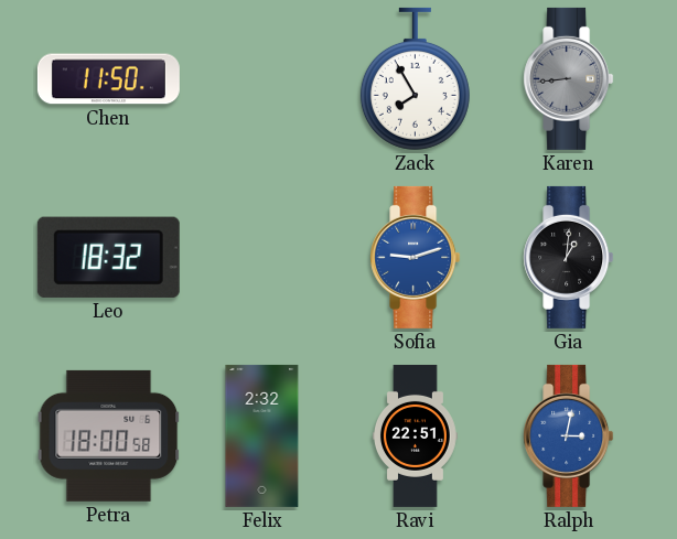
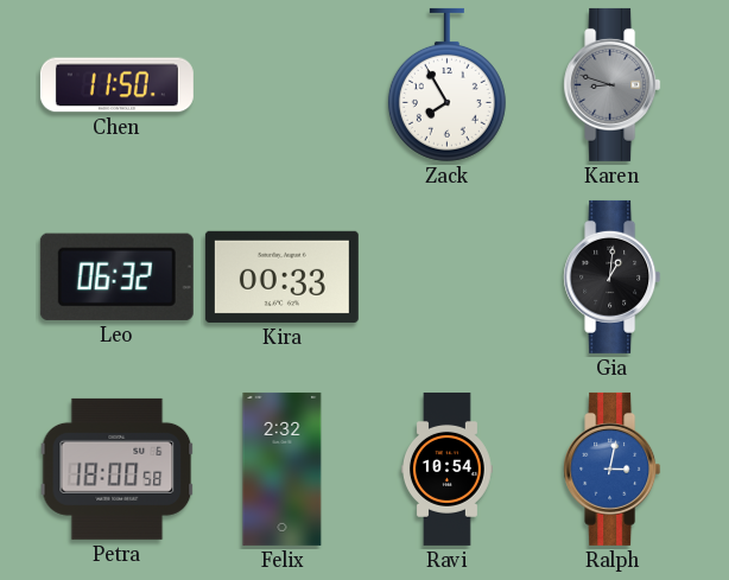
Karen: 8:44 -> 8:48
Leo: 18:32 -> 06:32
Kira: none -> 00:33
Sofia: 9:12 -> none
Ravi: 22:51 -> 10:54
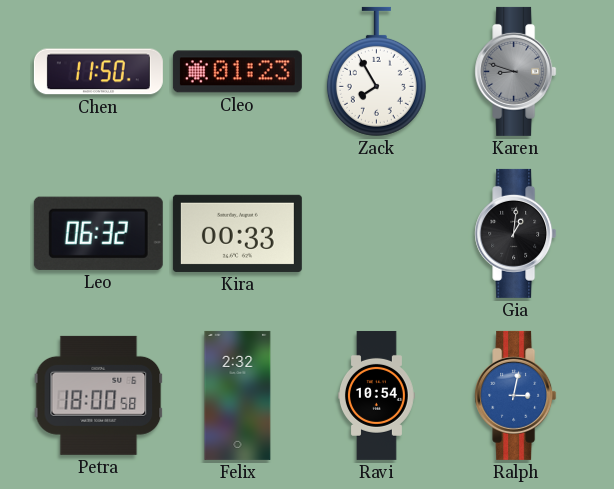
Cleo: none -> 01:23
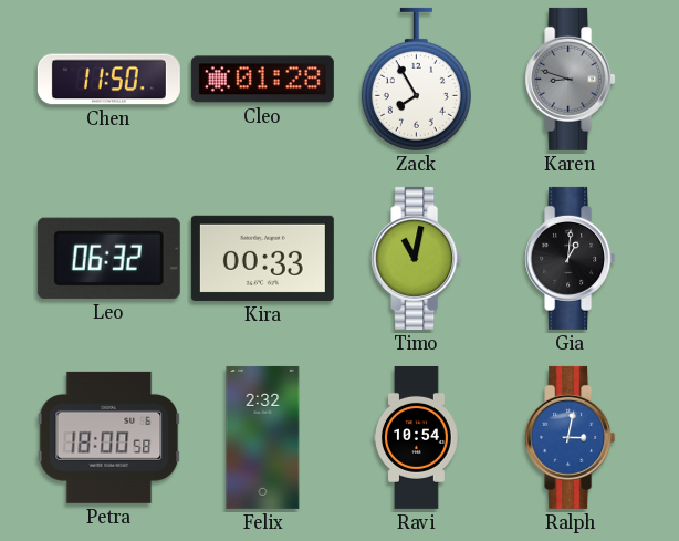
Cleo: 01:23 -> 01:28
Timo: none -> 11:02
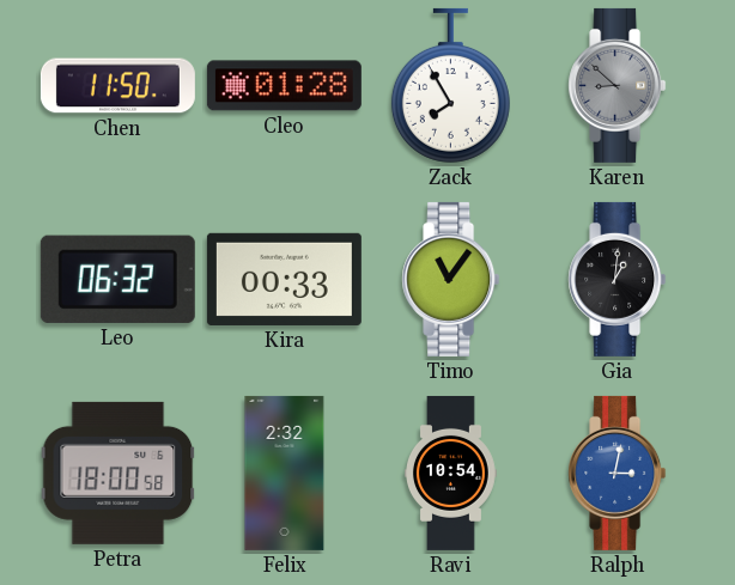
Karen: 8:48 -> 8:52
Timo: 11:02 -> 11:06
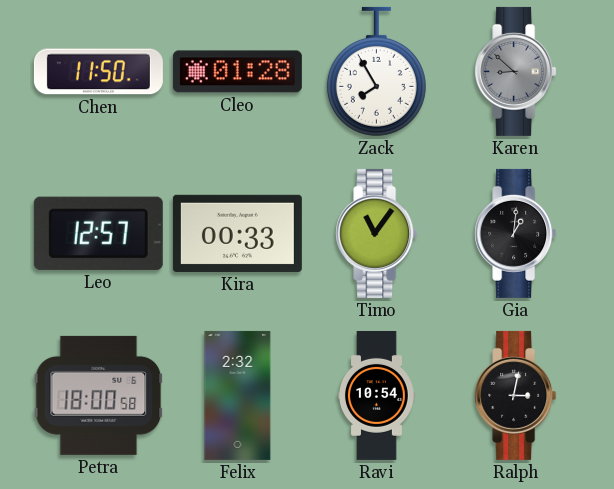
Leo: 06:32 -> 12:57
Ralph dial: blue -> black
